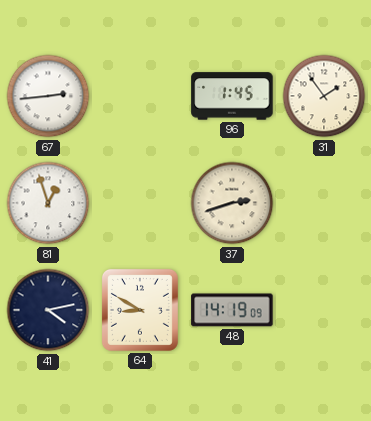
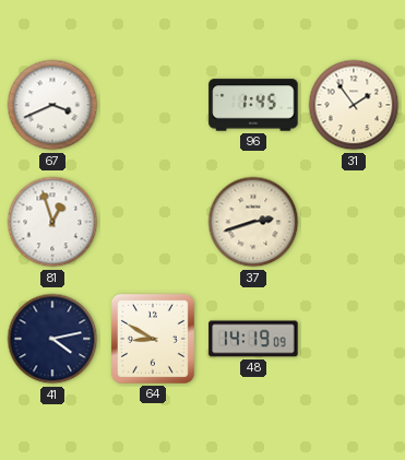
67: 2:44 -> 3:41
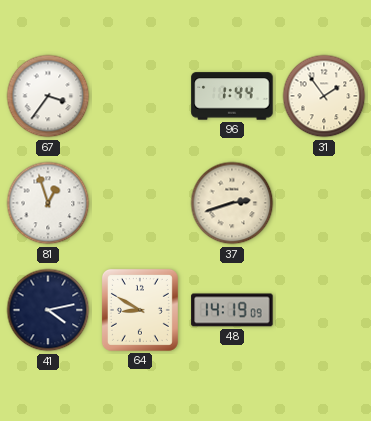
67: 3:41 -> 3:36
96: 1:45 -> 1:44
